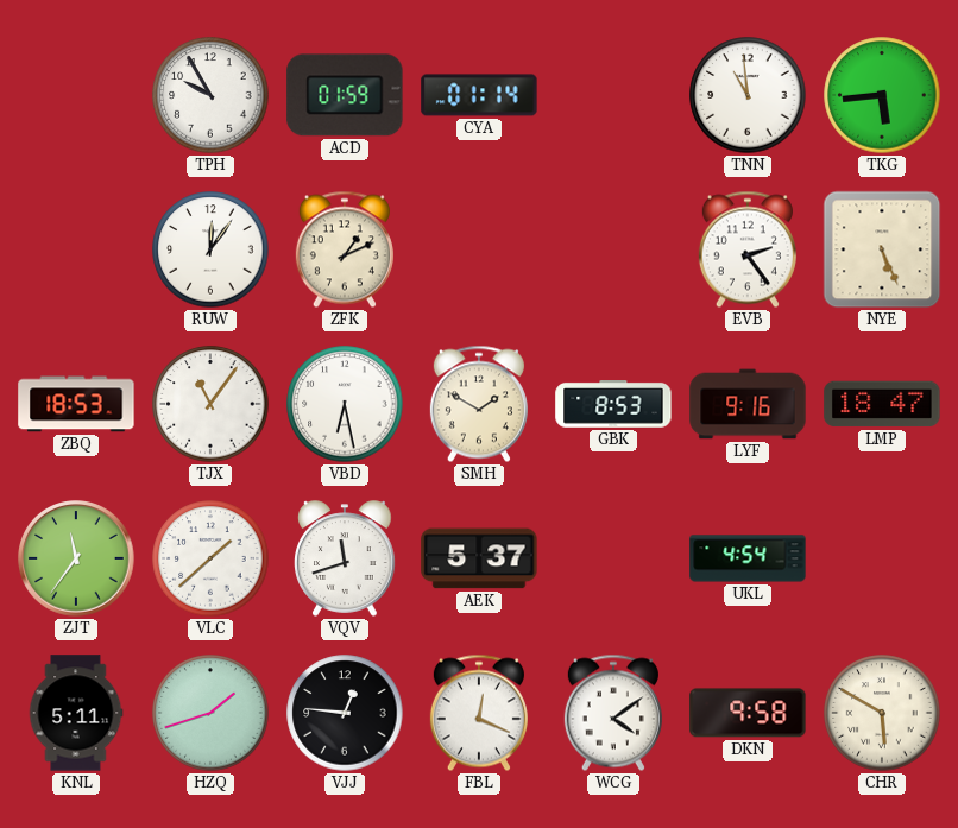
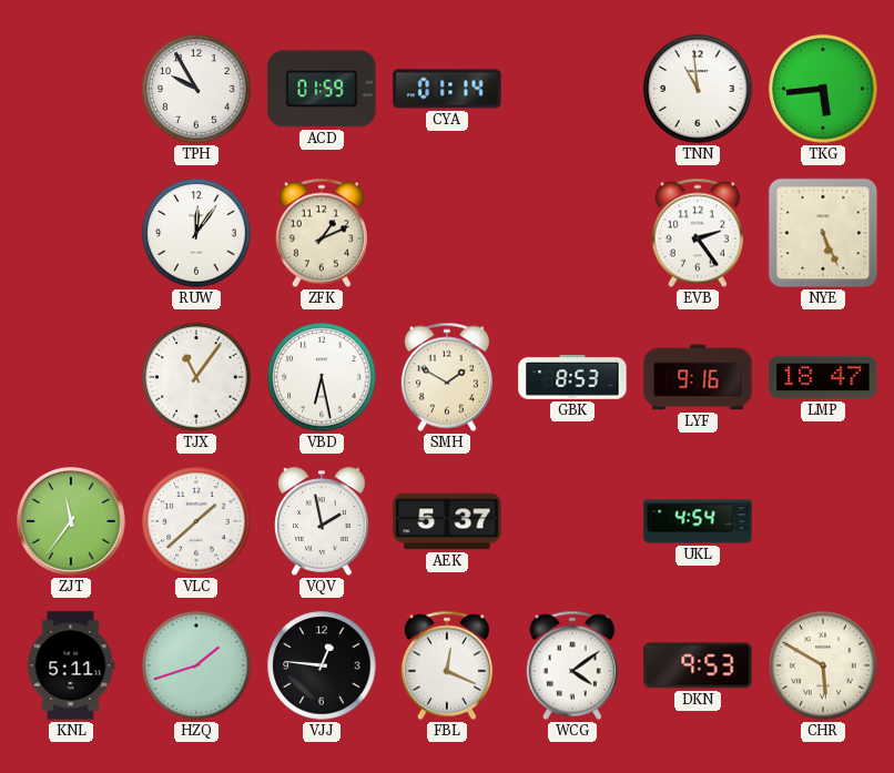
ZBQ: 18:53 -> none
VQV: 11:42 -> 1:58
DKN: 9:58 -> 9:53
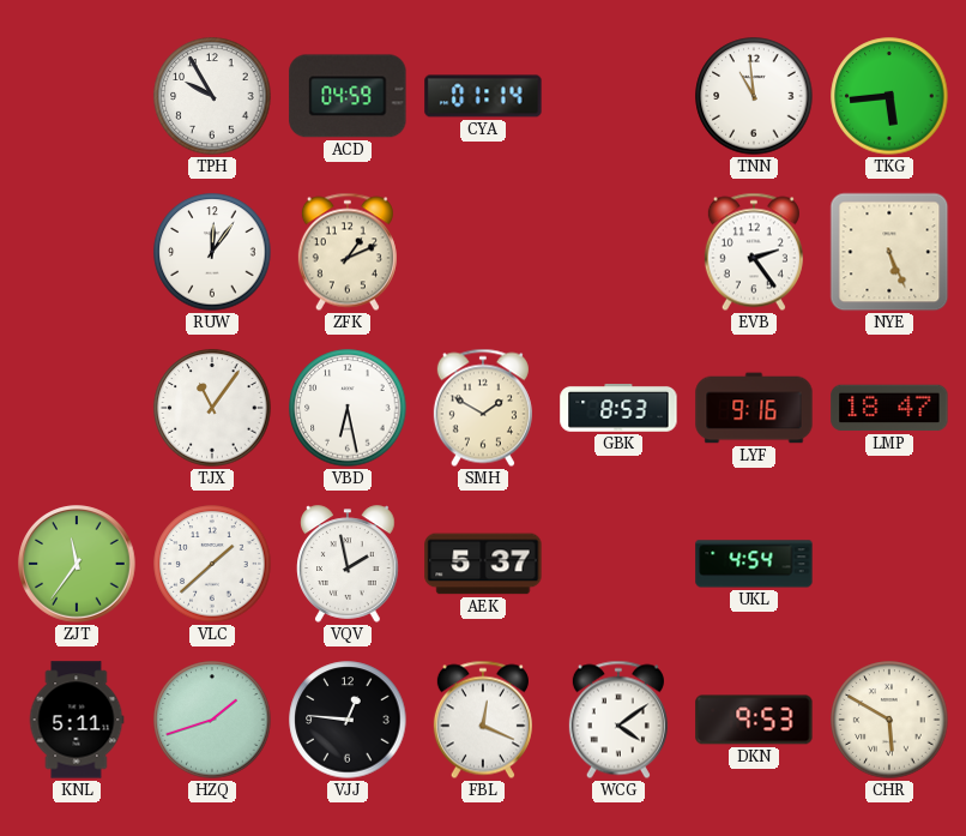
ACD: 01:59 -> 04:59
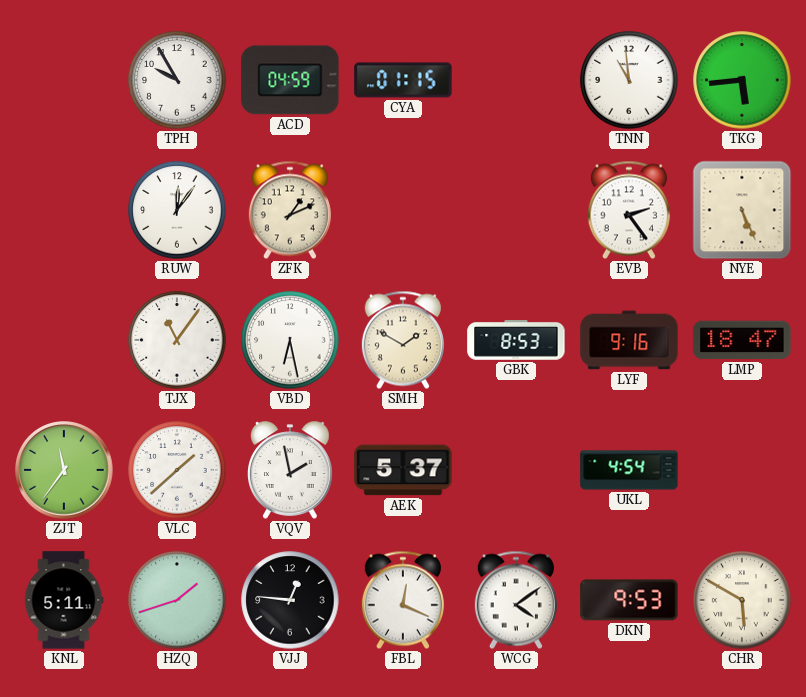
CYA: 01:14 -> 01:15
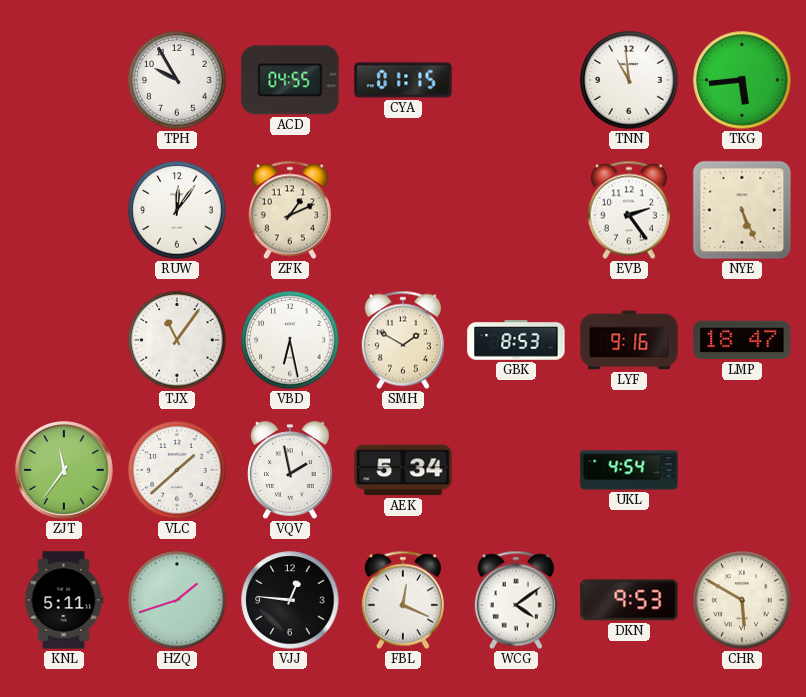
ACD: 04:59 -> 04:55
AEK: 5:37 -> 5:34
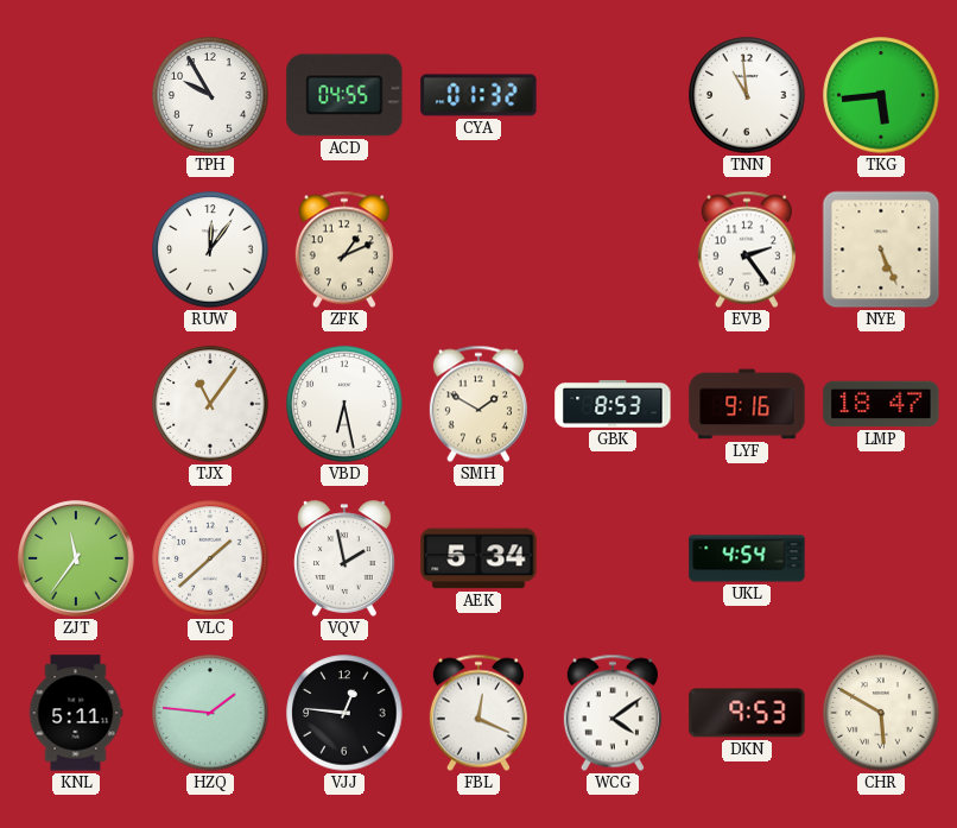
CYA: 01:15 -> 01:32
HZQ: 1:42 -> 1:46
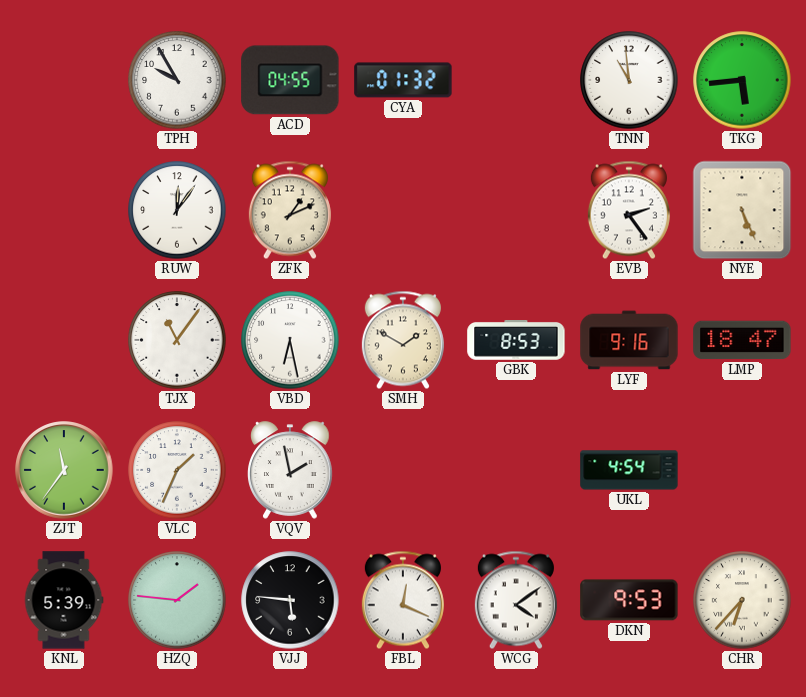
VLC: 1:38 -> 1:34
AEK: 5:34 -> none
KNL: 5:11 -> 5:39
VJJ: 12:46 -> 5:46
CHR: 5:50 -> 6:37
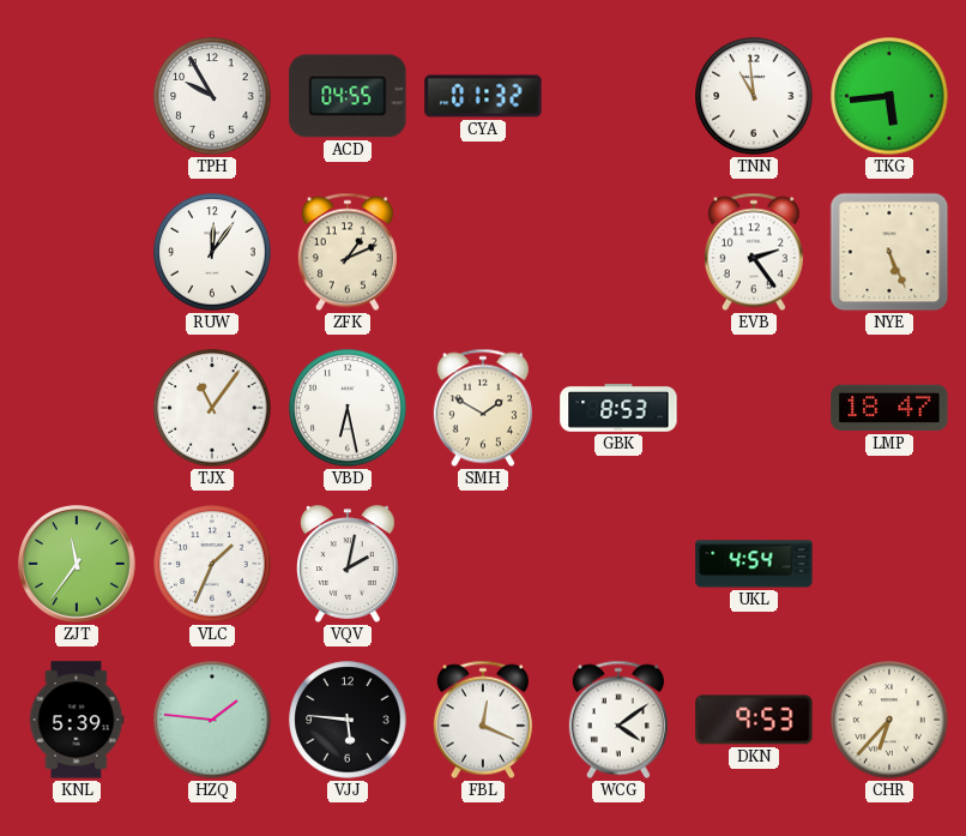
LYF: 9:16 -> none
VQV: 1:58 -> 2:02
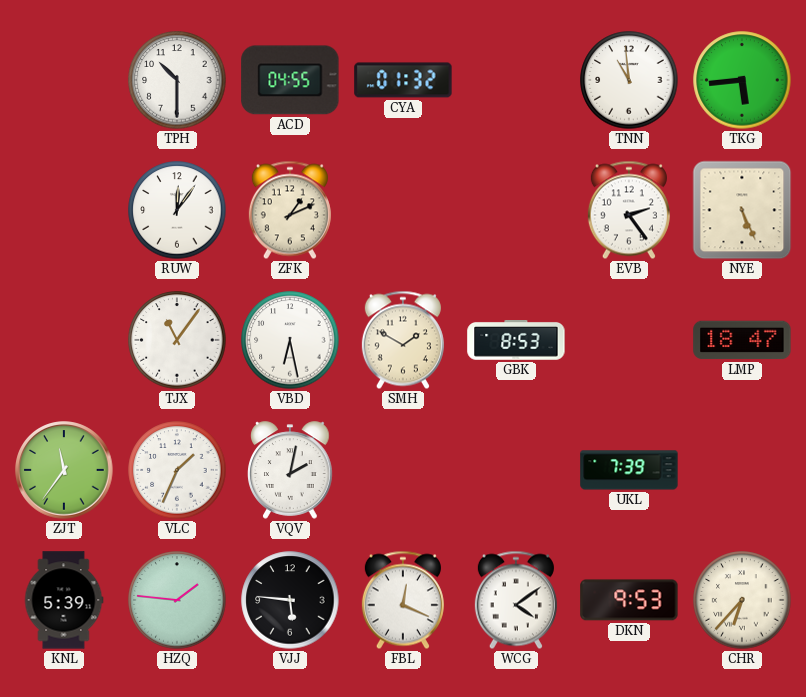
TPH: 9:55 -> 10:30
UKL: 4:54 -> 7:39
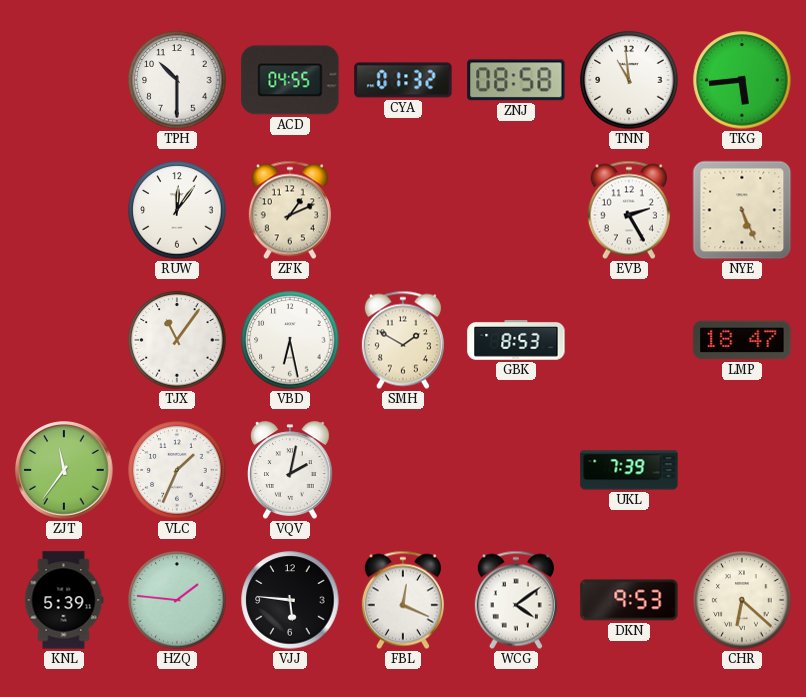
ZNJ: none -> 08:58
EVB: 2:24 -> 2:25
CHR: 6:37 -> 6:22
